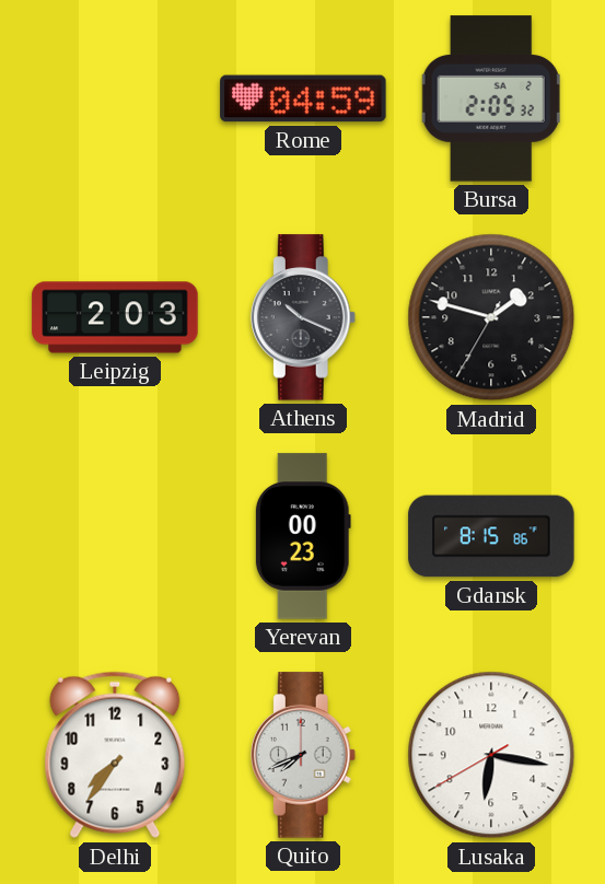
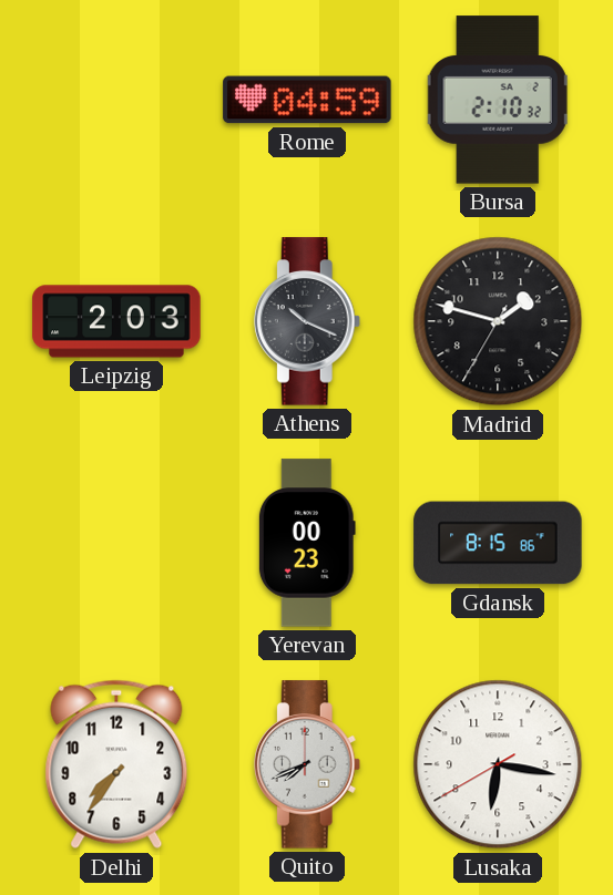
Bursa: 2:05 -> 2:10
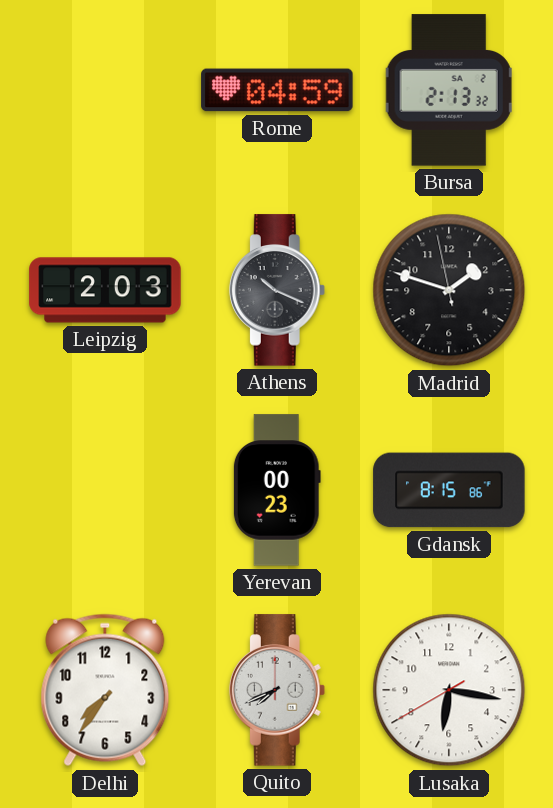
Bursa: 2:10 -> 2:13
Madrid: 1:47:35 -> 1:47:58
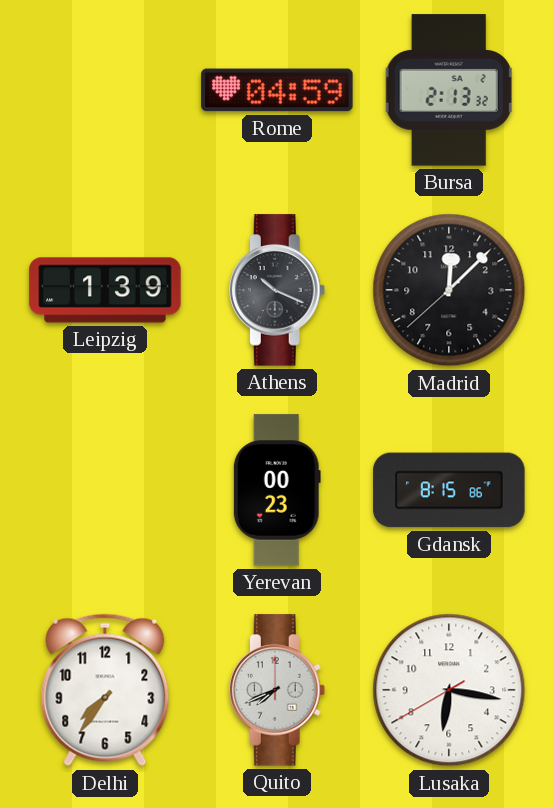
Leipzig: 2:03 -> 1:39
Madrid: 1:47 -> 12:07
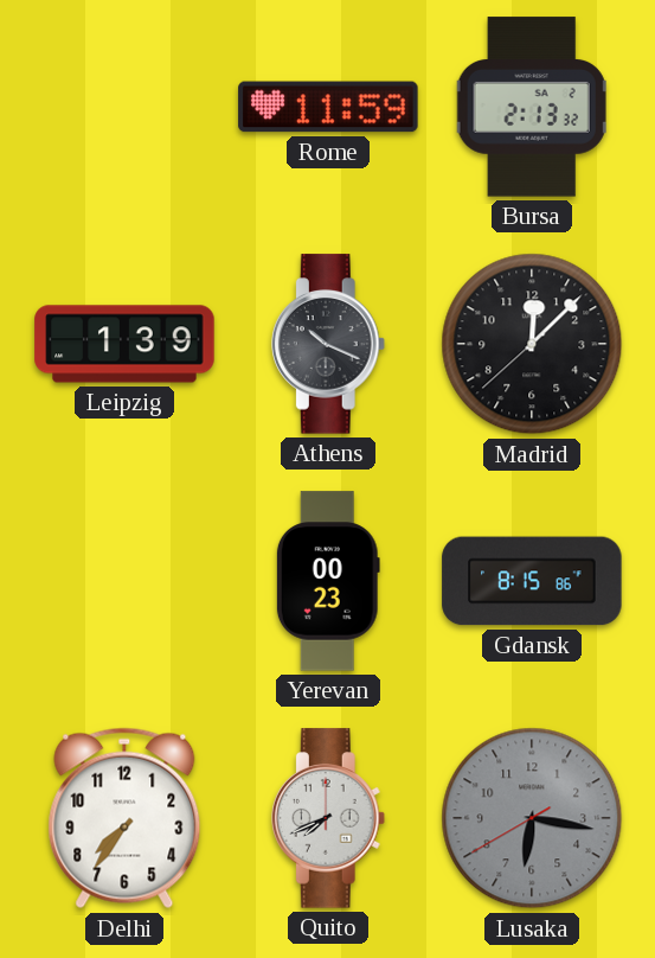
Rome: 04:59 -> 11:59
Lusaka dial: white -> grey
